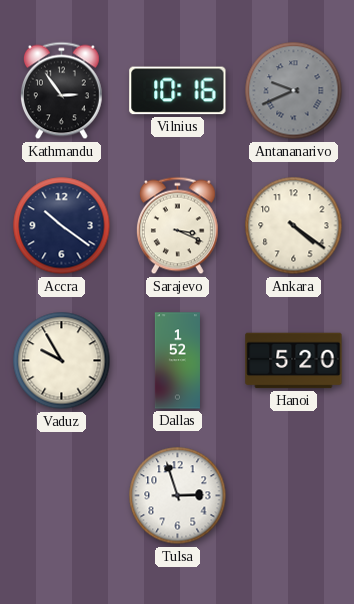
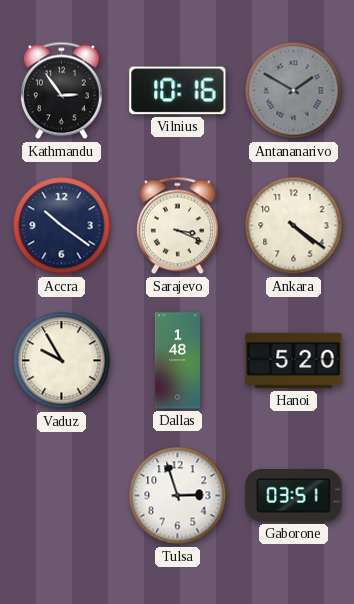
Antananarivo: 9:41 -> 1:50
Dallas: 1:52 -> 1:48
Gaborone: none -> 03:51
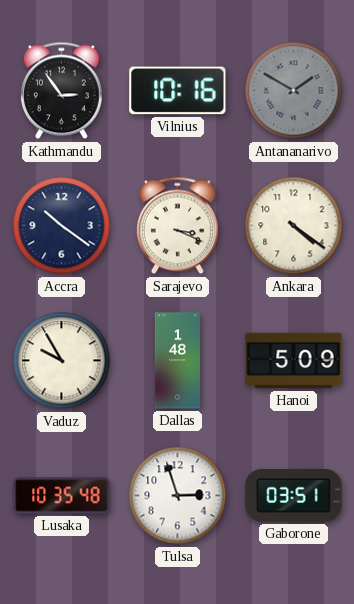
Hanoi: 5:20 -> 5:09
Lusaka: none -> 10:35
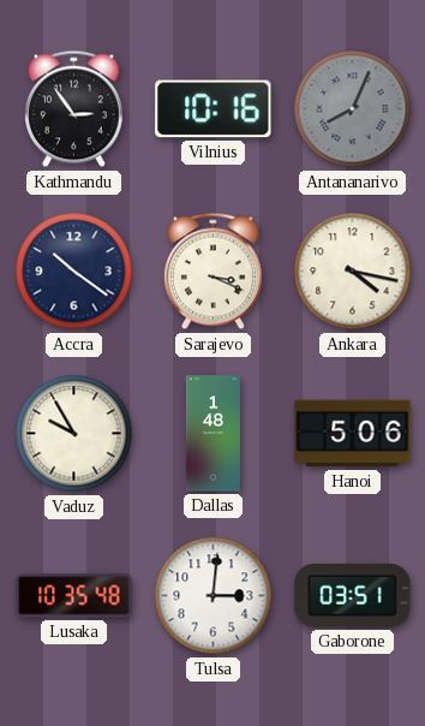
Antananarivo: 1:50 -> 8:04
Ankara: 4:21 -> 4:17
Hanoi: 5:09 -> 5:06
Tulsa: 2:57 -> 3:01
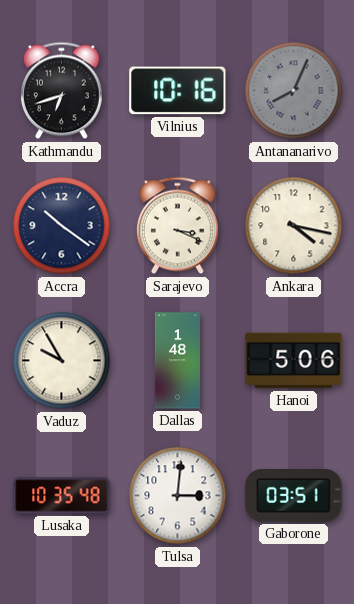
Kathmandu: 2:54 -> 6:42
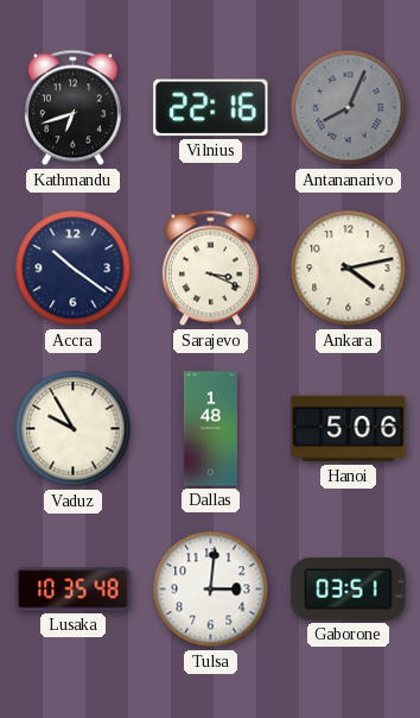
Vilnius: 10:16 -> 22:16
Ankara: 4:17 -> 4:13
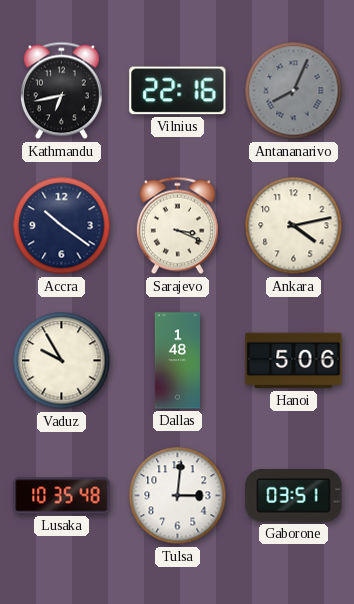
Kathmandu: 6:42 -> 6:43
